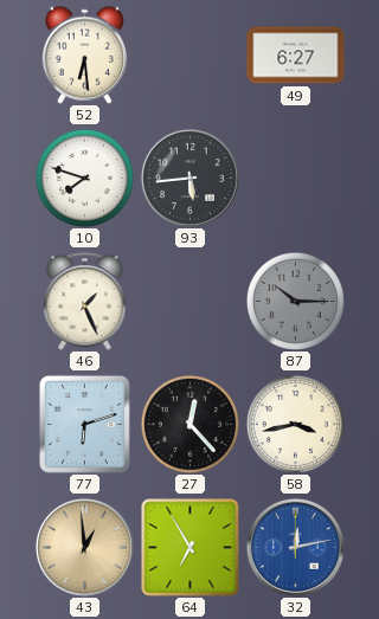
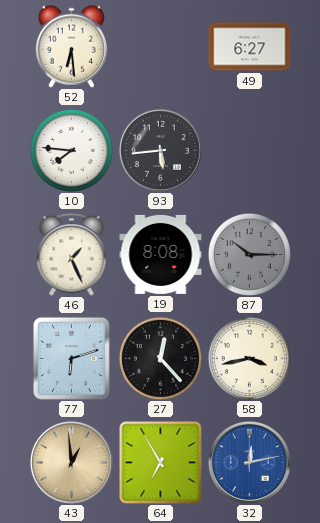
10: 7:48 -> 7:46
19: none -> 8:08
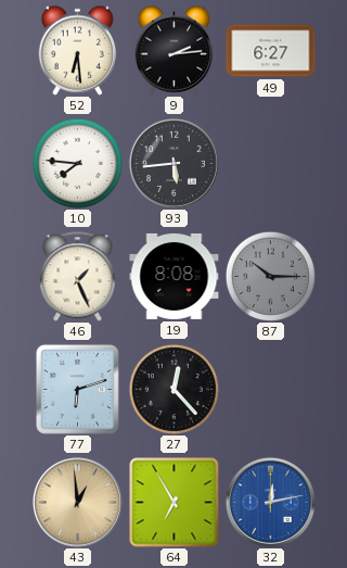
9: none -> 2:14
58: 3:43 -> none
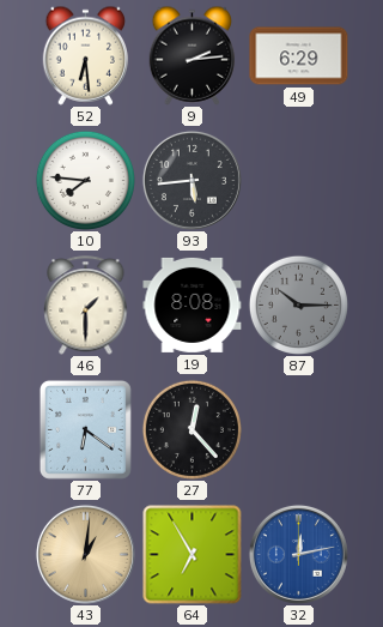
49: 6:27 -> 6:29
46: 1:26 -> 1:30
77: 6:12 -> 6:21
43: 12:59 -> 1:01
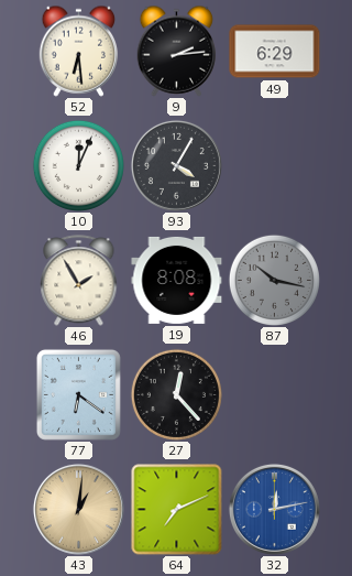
10: 7:46 -> 12:04
93: 5:44 -> 4:05
46: 1:30 -> 1:55
87: 10:15 -> 10:17
64: 6:55 -> 7:11
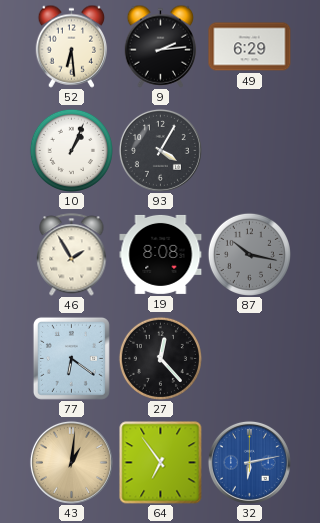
10: 12:04 -> 1:04
64: 7:11 -> 6:54
32: 12:13 -> 6:13
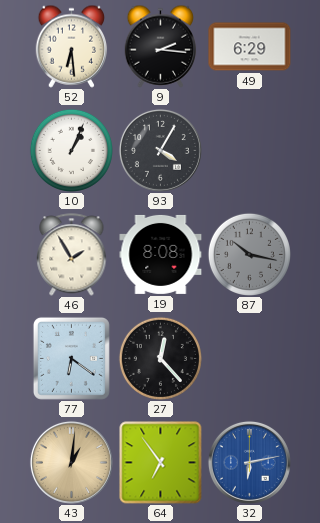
9: 2:14 -> 2:16
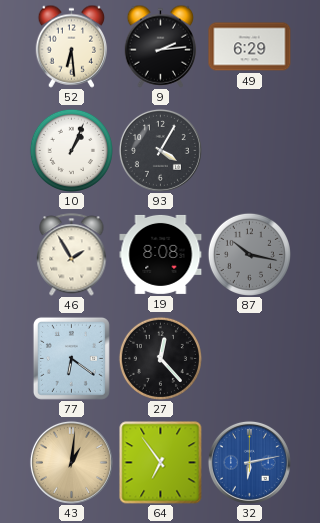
9: 2:16 -> 2:14
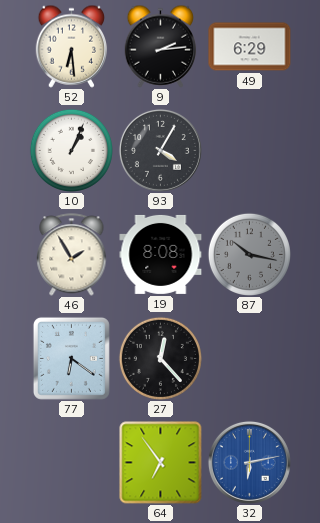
43: 1:01 -> none
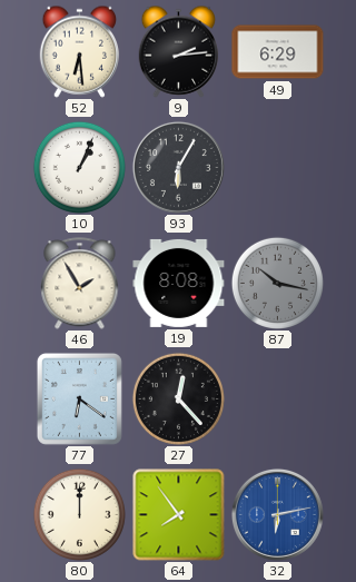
93: 4:05 -> 6:05
80: none -> 12:00
64: 6:54 -> 7:54
